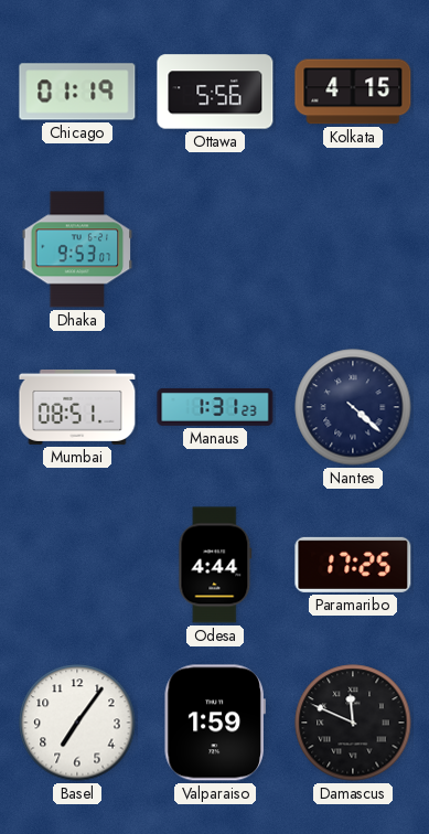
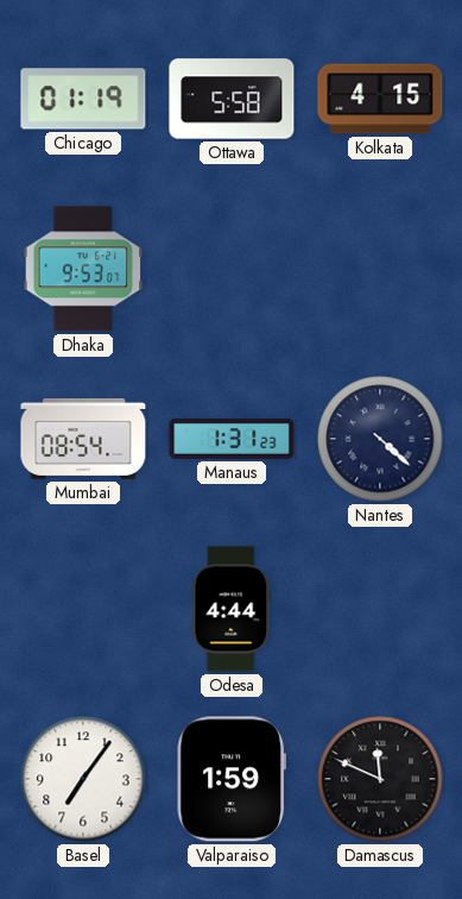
Ottawa: 5:56 -> 5:58
Mumbai: 08:51 -> 08:54
Paramaribo: 17:25 -> none
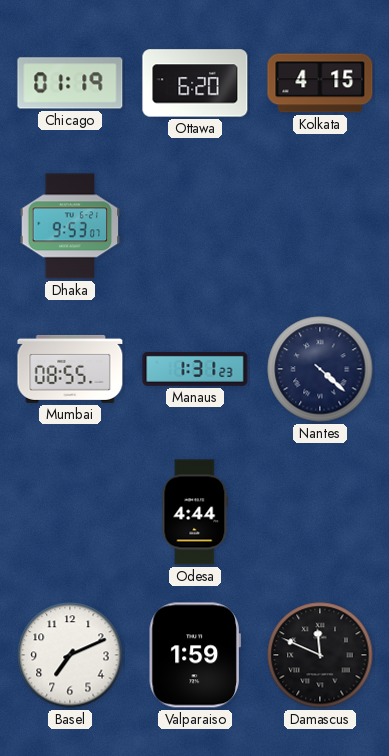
Ottawa: 5:58 -> 6:20
Mumbai: 08:54 -> 08:55
Basel: 7:06 -> 7:11
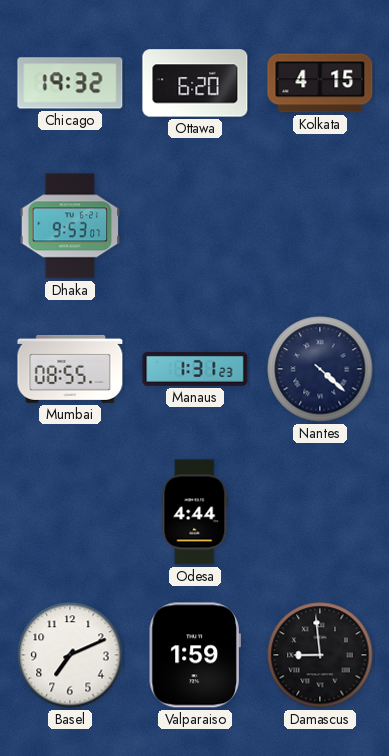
Chicago: 01:19 -> 19:32
Damascus: 11:49 -> 8:59
